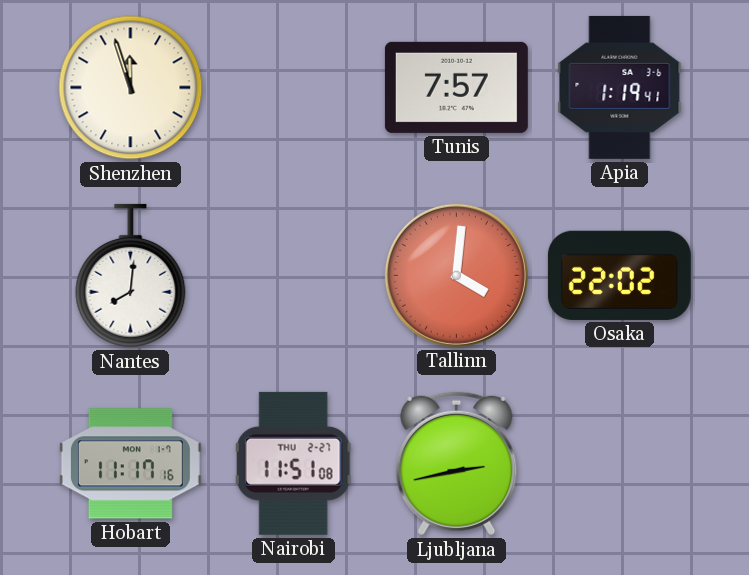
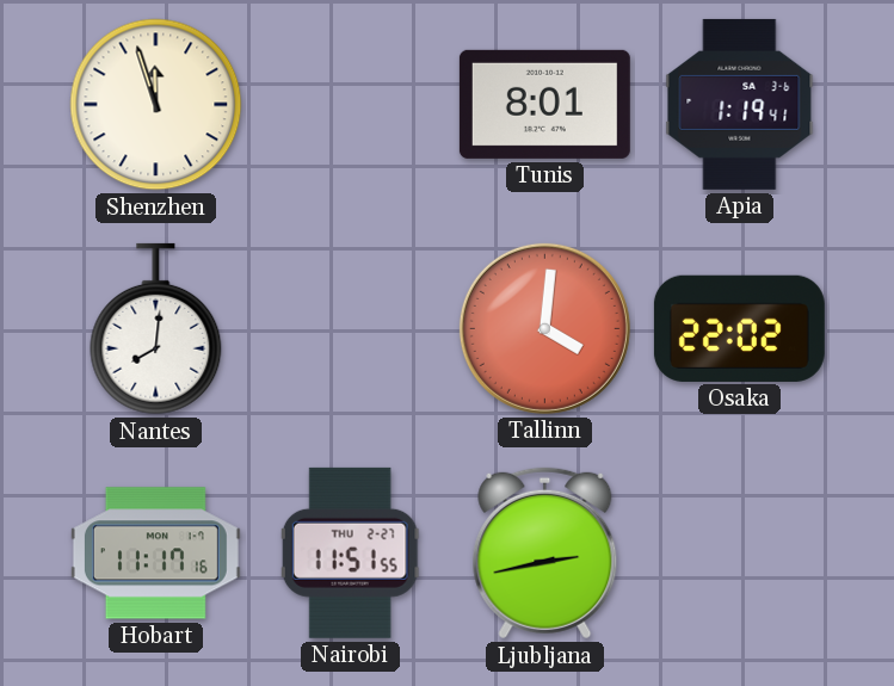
Tunis: 7:57 -> 8:01
Nairobi: 11:51:08 -> 11:51:55
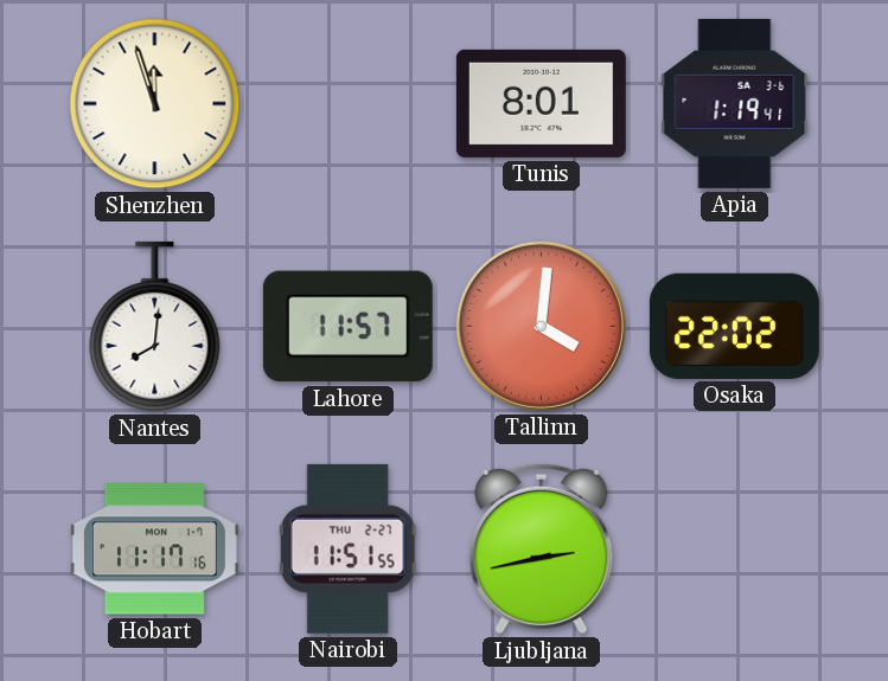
Lahore: none -> 11:57
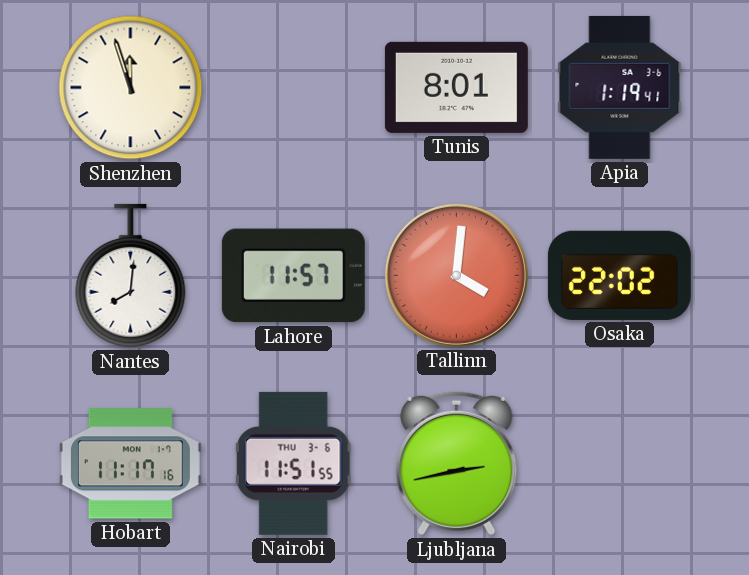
Nairobi date: THU 2-27 -> THU 3-6
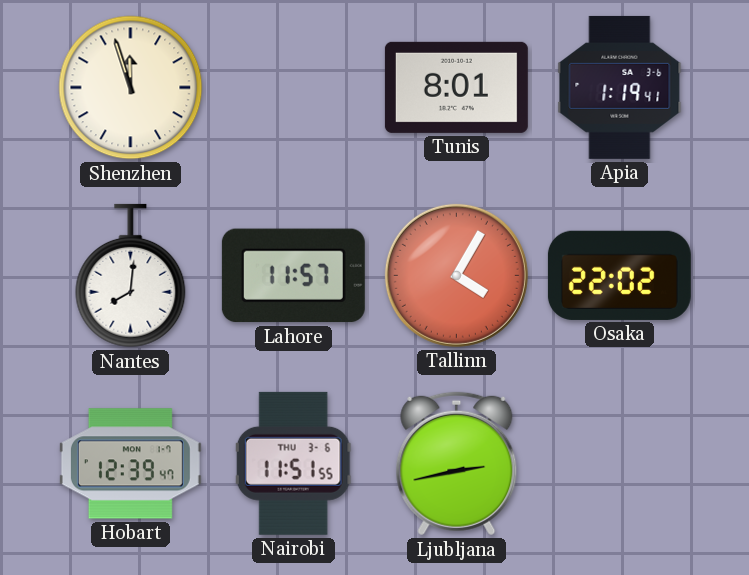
Tallinn: 4:01 -> 4:05
Hobart: 11:17 -> 12:39
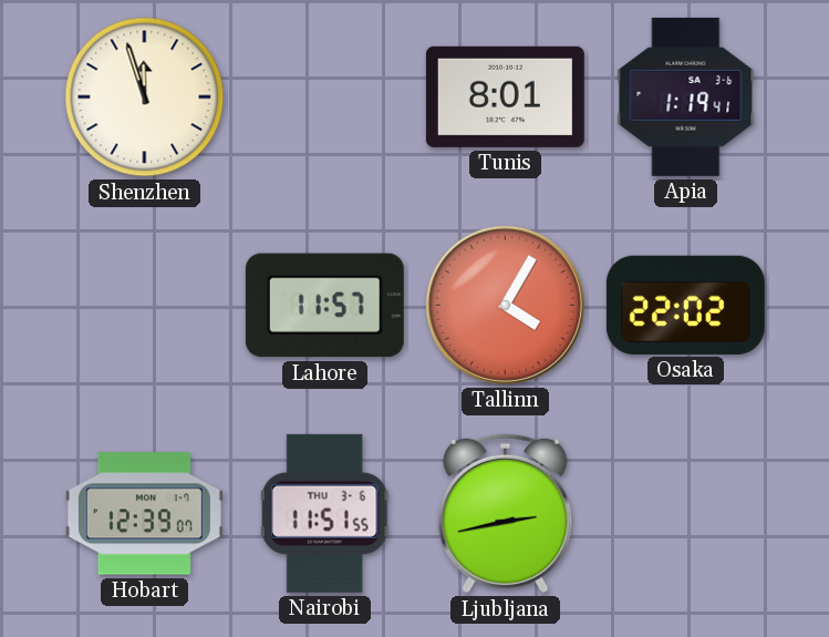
Nantes: 8:01 -> none
Hobart: 12:39:47 -> 12:39:07
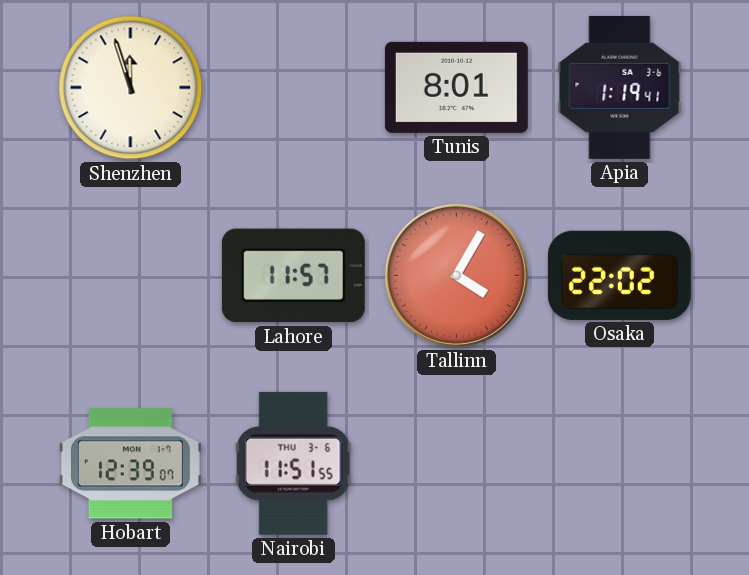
Ljubljana: 2:43 -> none
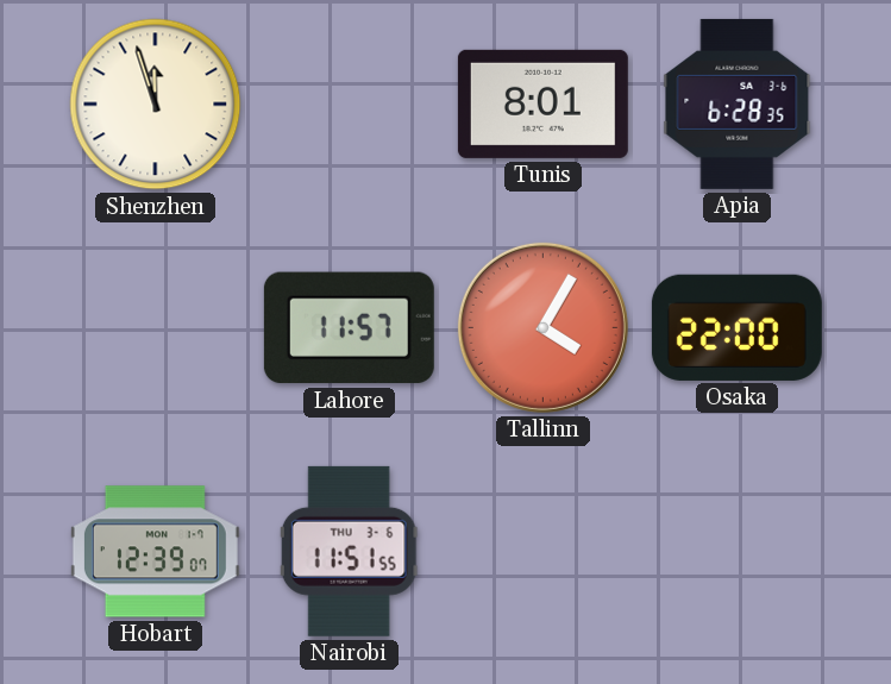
Apia: 1:19 -> 6:28
Osaka: 22:02 -> 22:00
